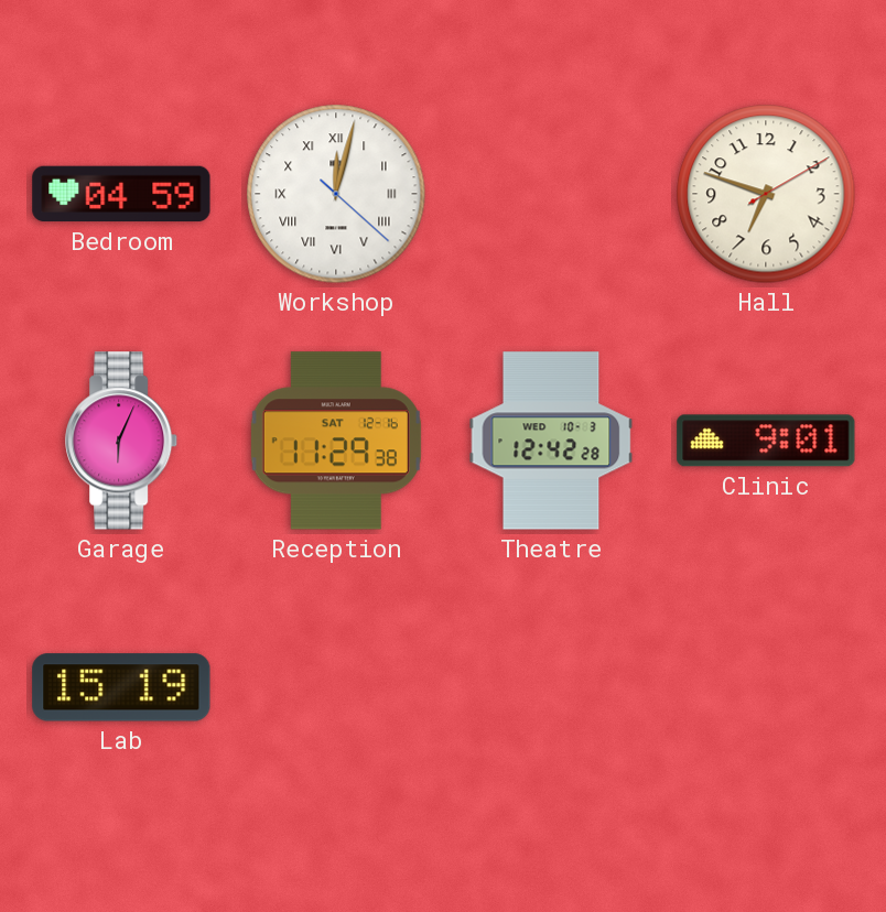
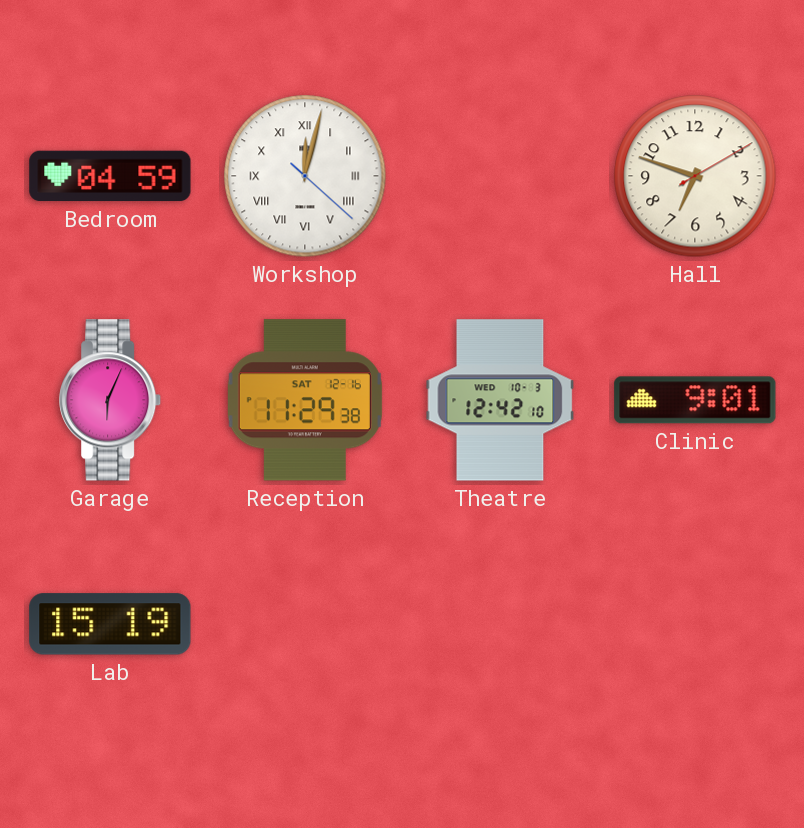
Theatre: 12:42:28 -> 12:42:10
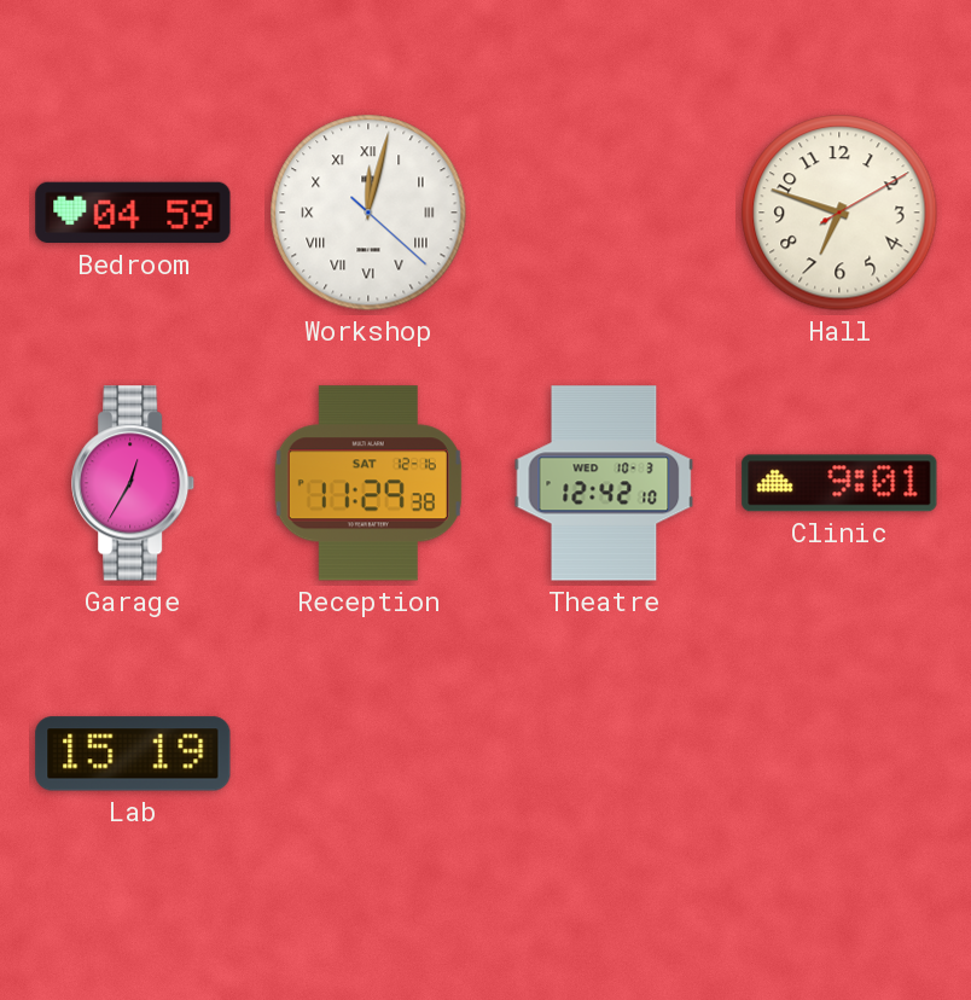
Garage: 6:04 -> 12:35
